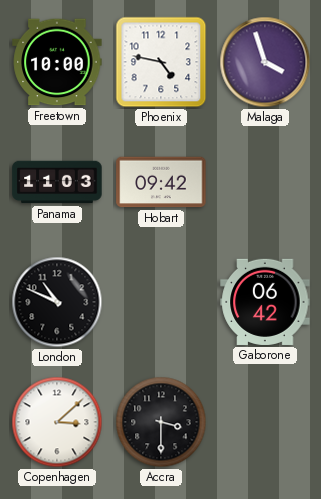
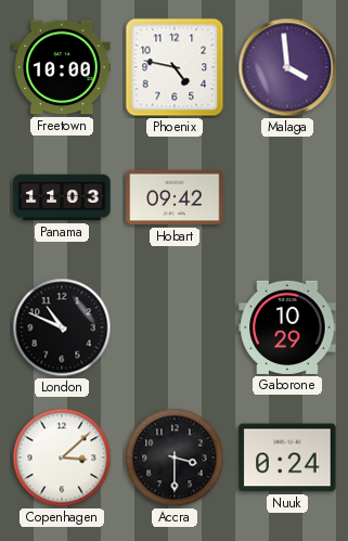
Malaga: 3:57 -> 3:59
Gaborone: 06:42 -> 10:29
Nuuk: none -> 0:24
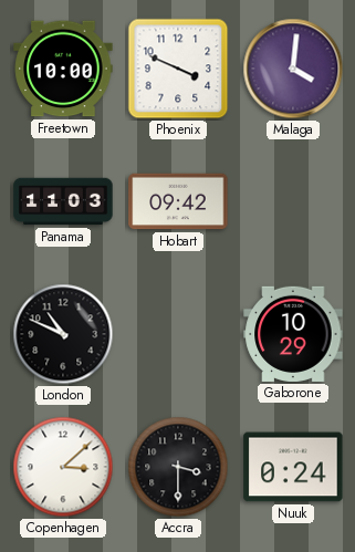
Phoenix: 4:47 -> 3:49
Malaga: 3:59 -> 4:01
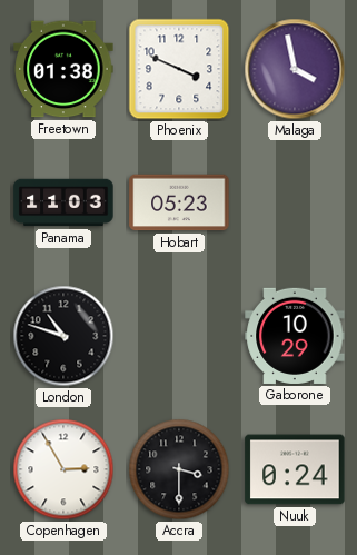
Freetown: 10:00 -> 01:38
Malaga: 4:01 -> 3:58
Hobart: 09:42 -> 05:23
London: 10:49 -> 10:48
Copenhagen: 3:08 -> 2:55
